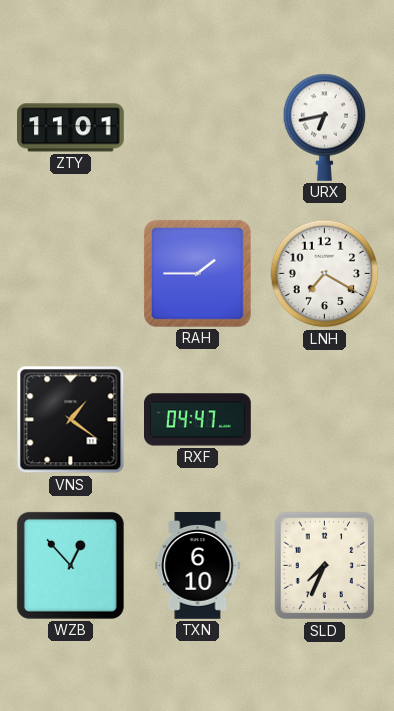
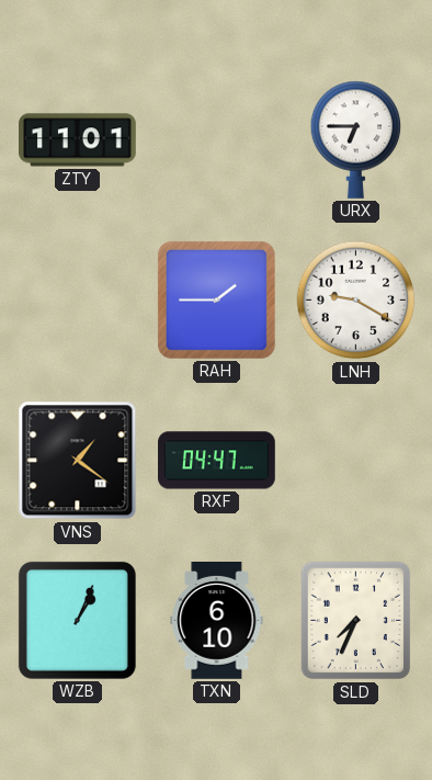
URX: 6:43 -> 6:45
LNH: 7:20 -> 9:20
WZB: 12:53 -> 1:04
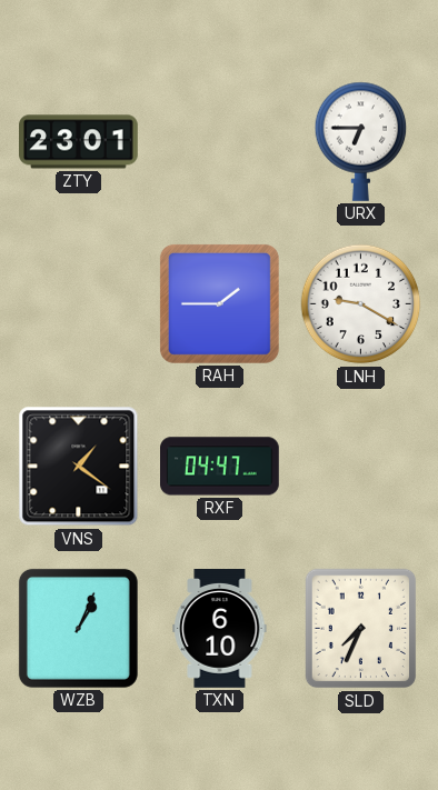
ZTY: 11:01 -> 23:01
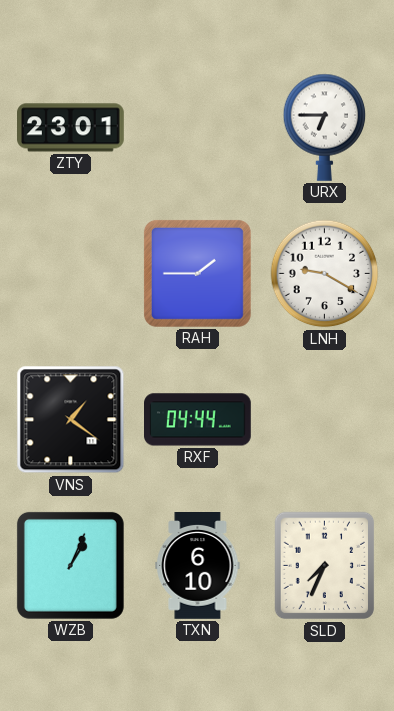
RXF: 04:47 -> 04:44
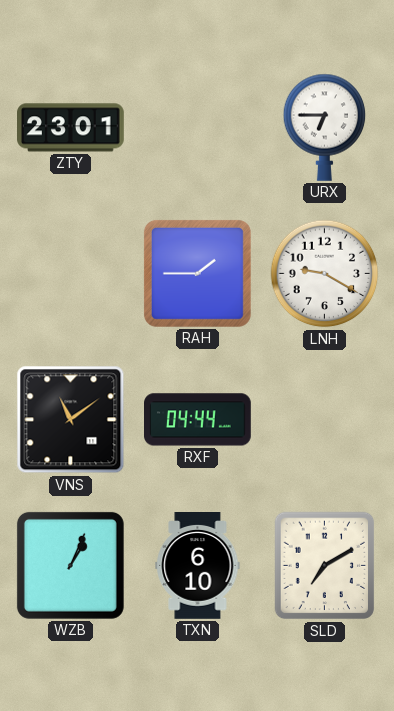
VNS: 1:21 -> 11:09
SLD: 7:34 -> 7:10
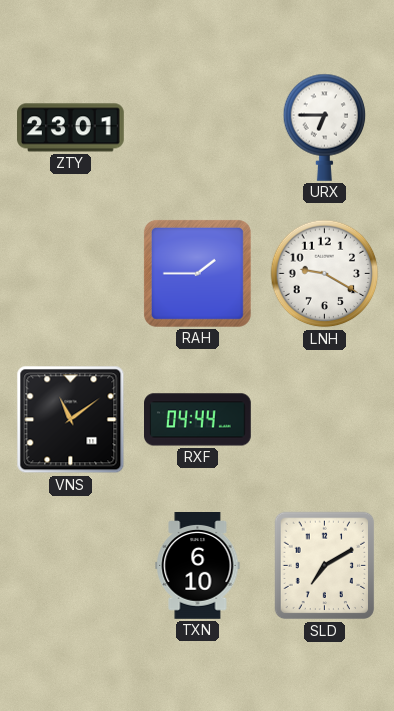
WZB: 1:04 -> none
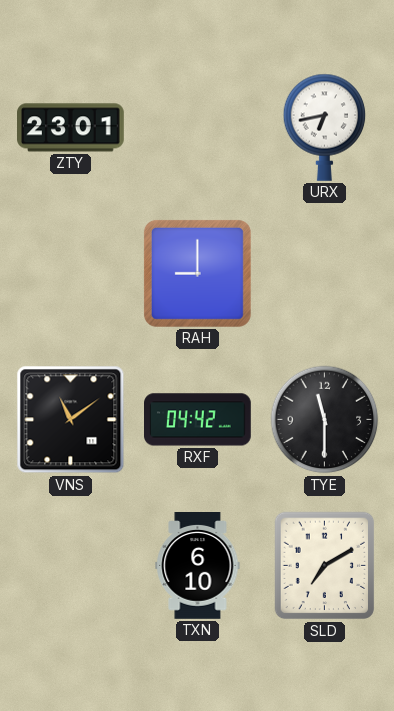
URX: 6:45 -> 6:43
RAH: 1:45 -> 9:00
LNH: 9:20 -> none
RXF: 04:44 -> 04:42
TYE: none -> 11:30
